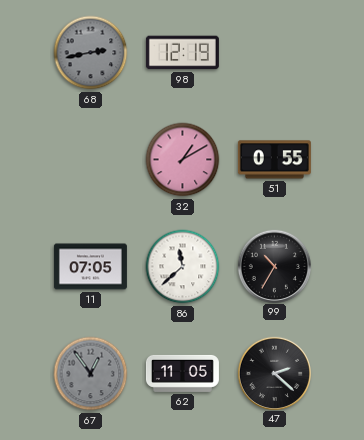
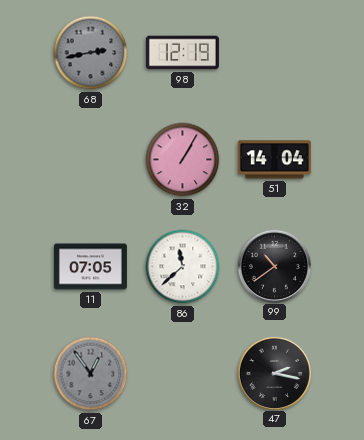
32: 1:10 -> 1:05
51: 0:55 -> 14:04
99: 10:35 -> 10:39
62: 11:05 -> none
47: 2:22 -> 2:17
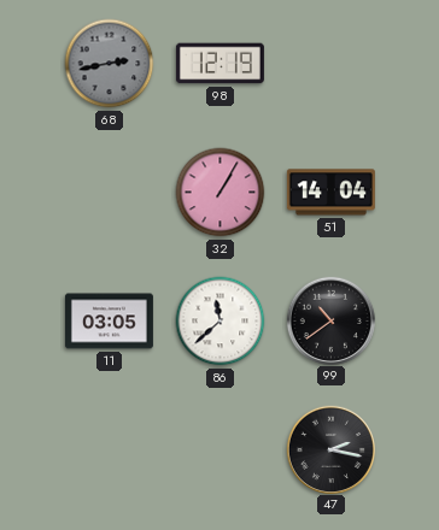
11: 07:05 -> 03:05
67: 12:54 -> none
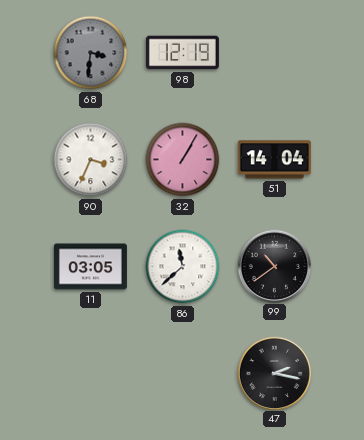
68: 2:43 -> 3:31
90: none -> 3:34
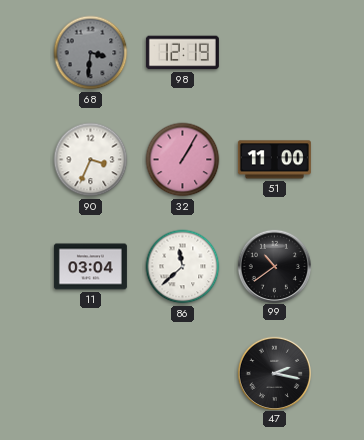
51: 14:04 -> 11:00
11: 03:05 -> 03:04
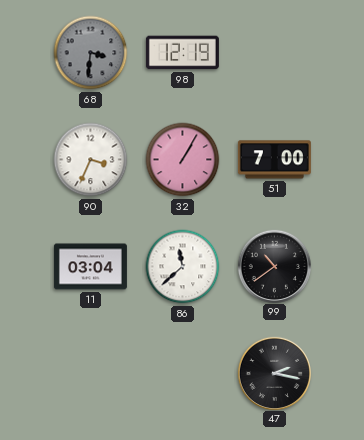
51: 11:00 -> 7:00
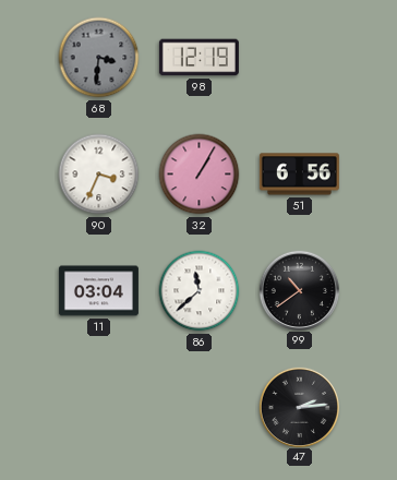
51: 7:00 -> 6:56
47: 2:17 -> 2:14
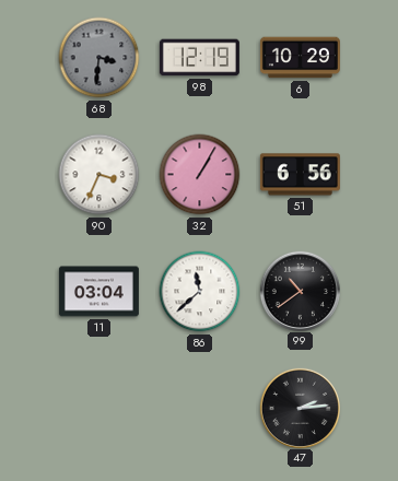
6: none -> 10:29
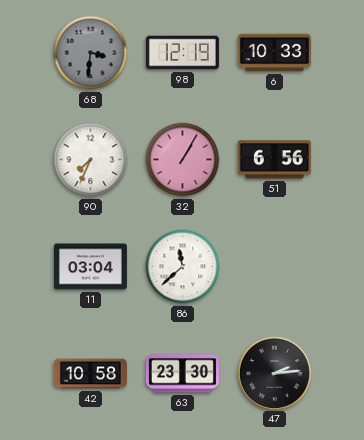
6: 10:29 -> 10:33
90: 3:34 -> 7:34
99: 10:39 -> none
42: none -> 10:58
63: none -> 23:30
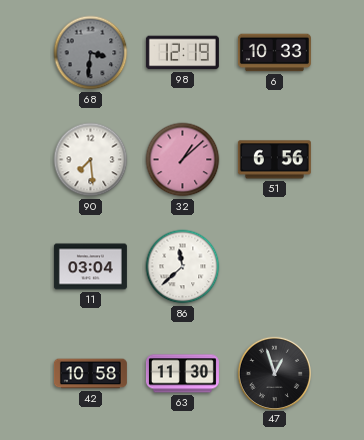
90: 7:34 -> 7:29
32: 1:05 -> 1:08
63: 23:30 -> 11:30
47: 2:14 -> 12:57
